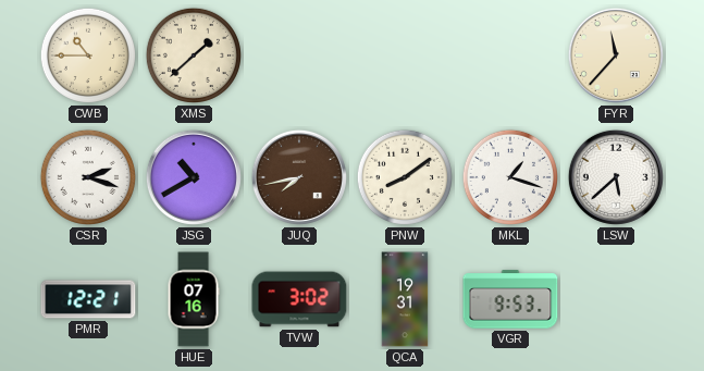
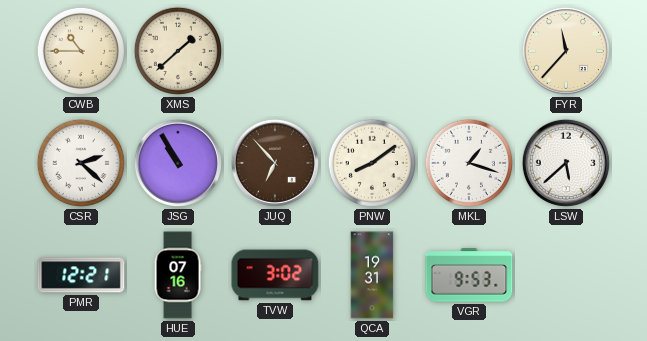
CSR: 2:18 -> 2:22
JSG: 10:40 -> 10:55
JUQ: 7:43 -> 6:53
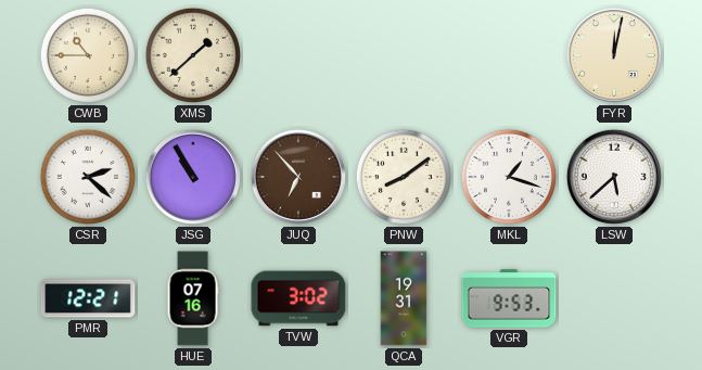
FYR: 11:37 -> 12:02
